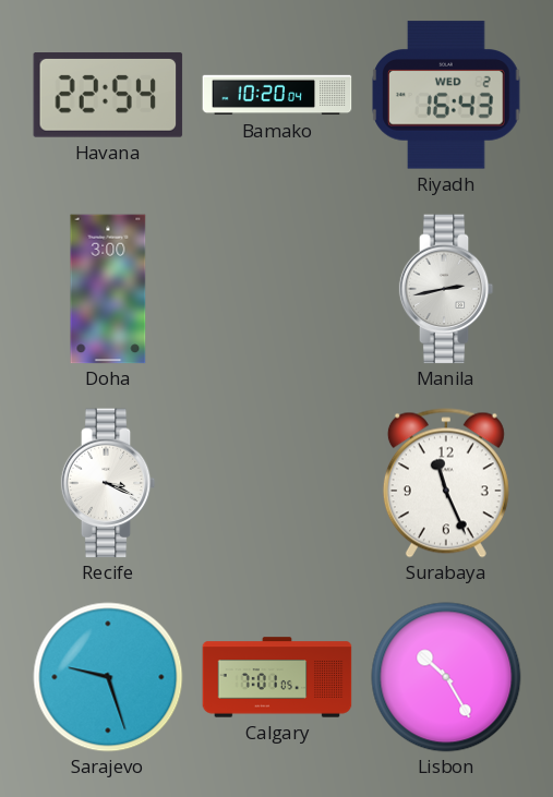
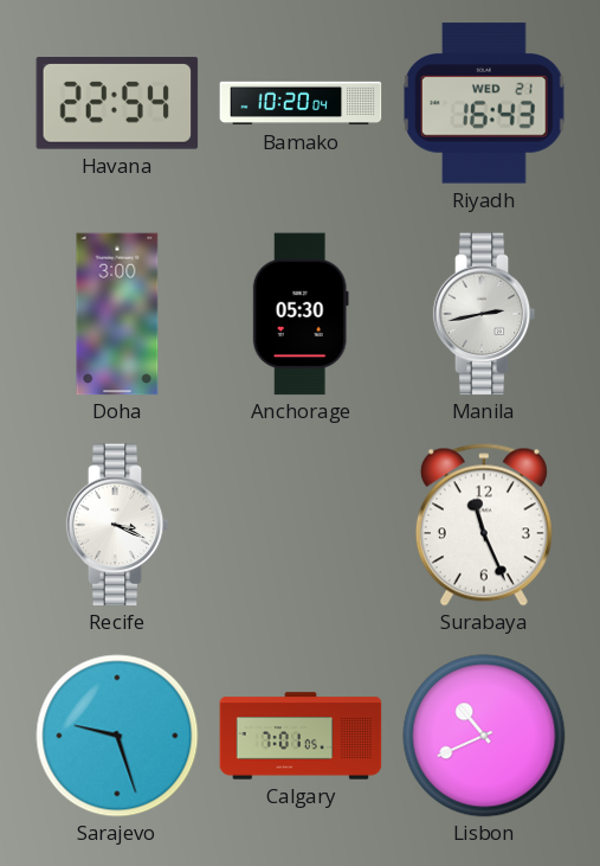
Riyadh date: WED 2 -> WED 21
Anchorage: none -> 05:30
Lisbon: 10:25 -> 10:41
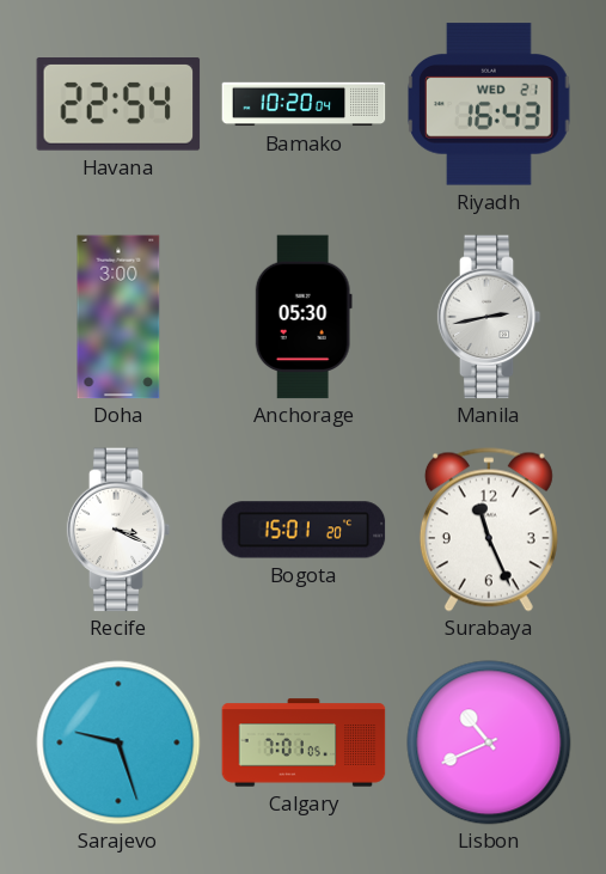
Bogota: none -> 15:01
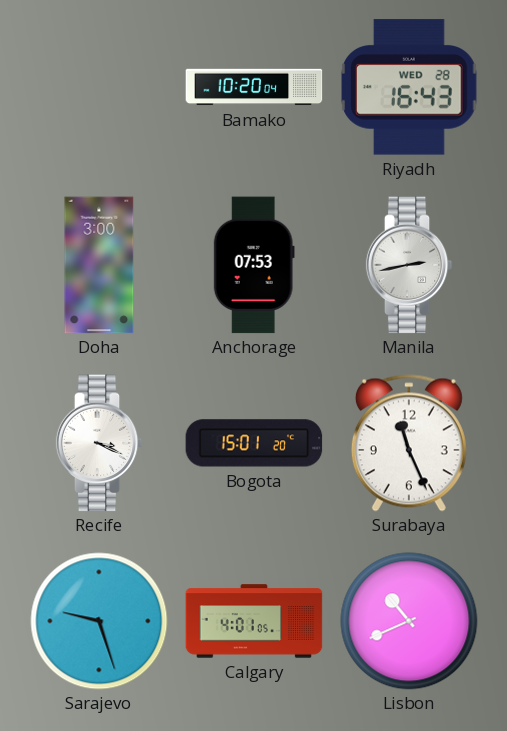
Havana: 22:54 -> none
Riyadh date: WED 21 -> WED 28
Anchorage: 05:30 -> 07:53
Calgary: 7:01 -> 4:01
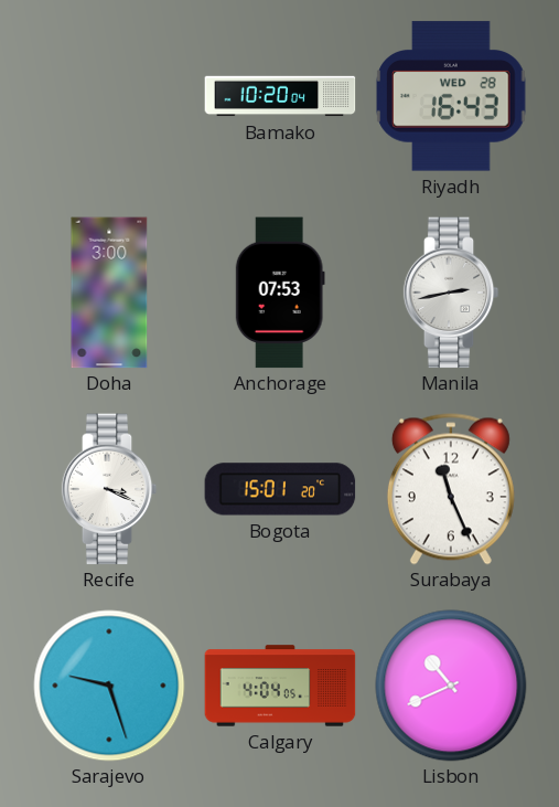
Calgary: 4:01 -> 4:04
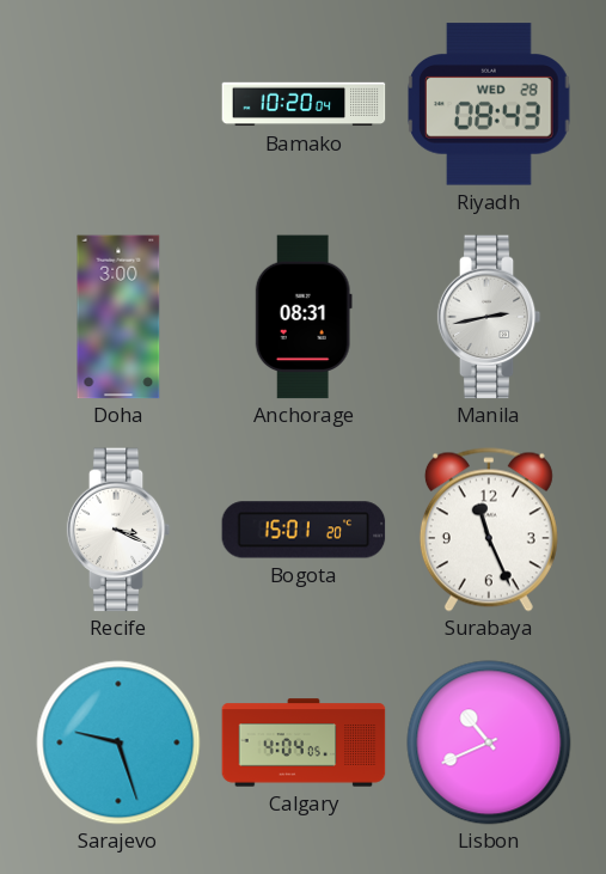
Riyadh: 16:43 -> 08:43
Anchorage: 07:53 -> 08:31
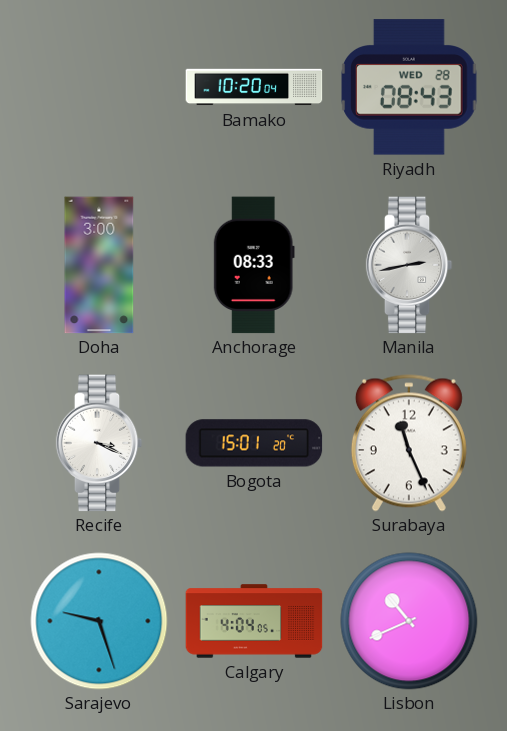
Anchorage: 08:31 -> 08:33
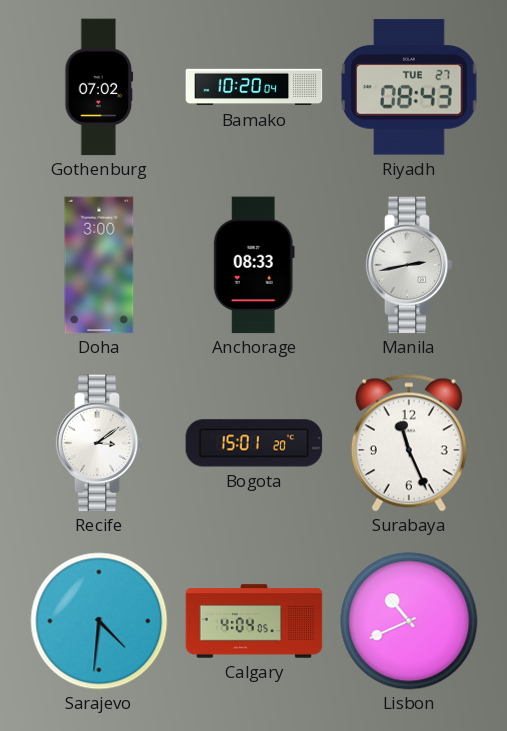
Gothenburg: none -> 07:02
Riyadh date: WED 28 -> TUE 27
Recife: 3:19 -> 3:09
Sarajevo: 9:27 -> 4:31
